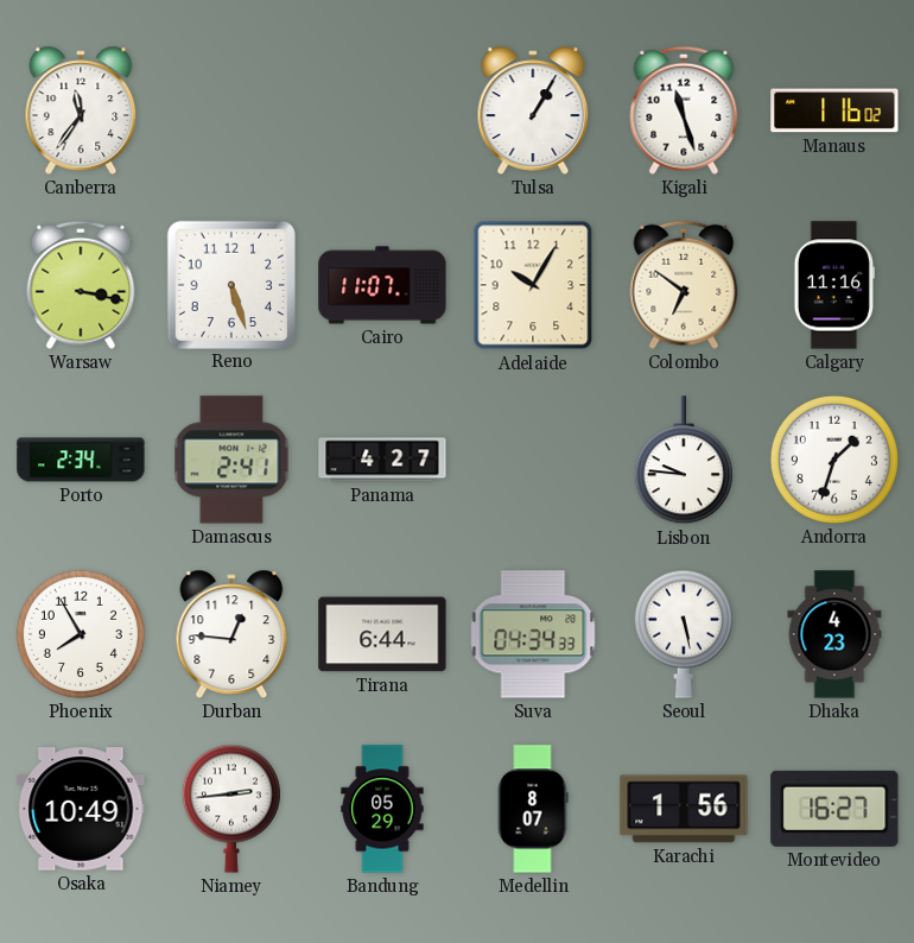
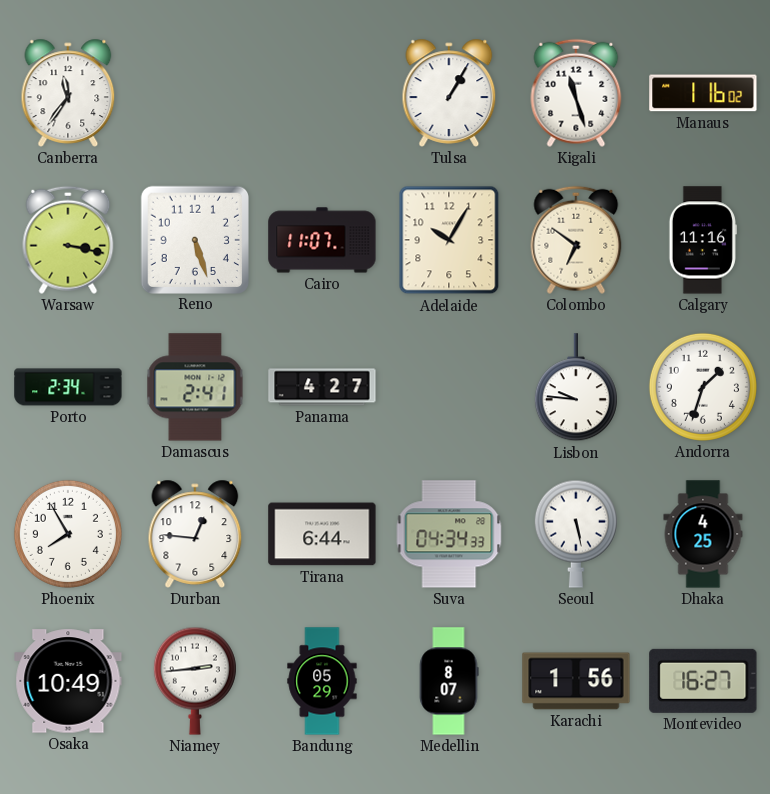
Dhaka: 4:23 -> 4:25
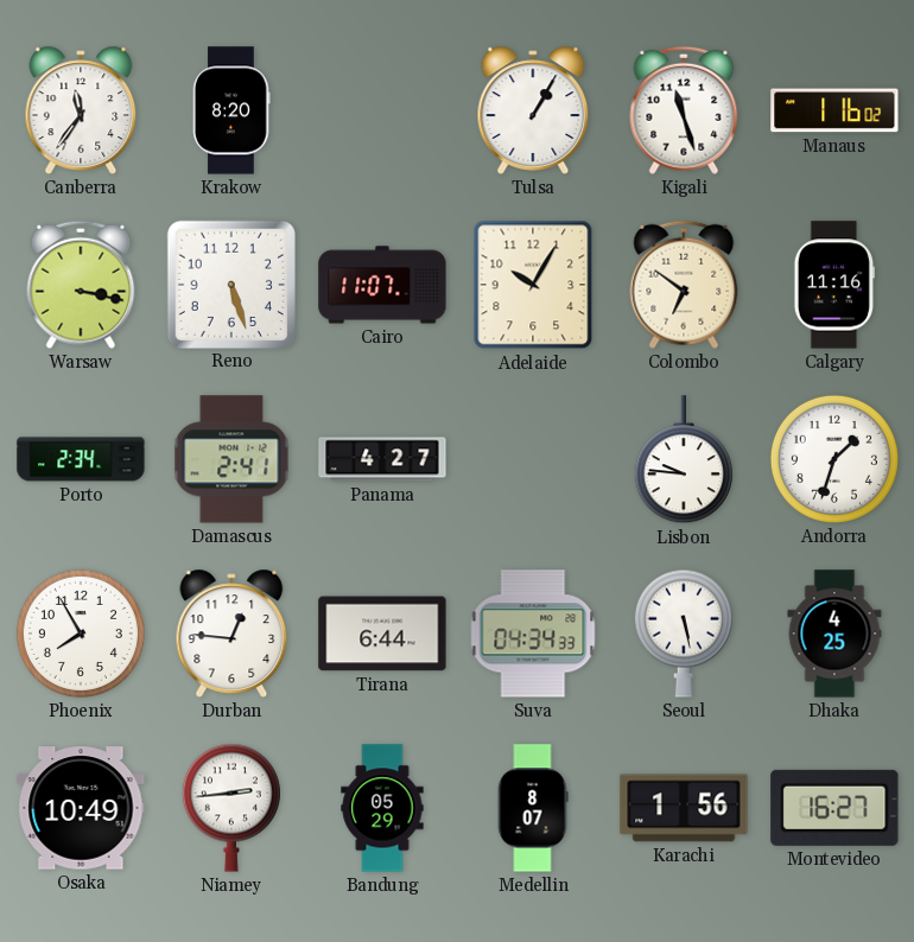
Krakow: none -> 8:20
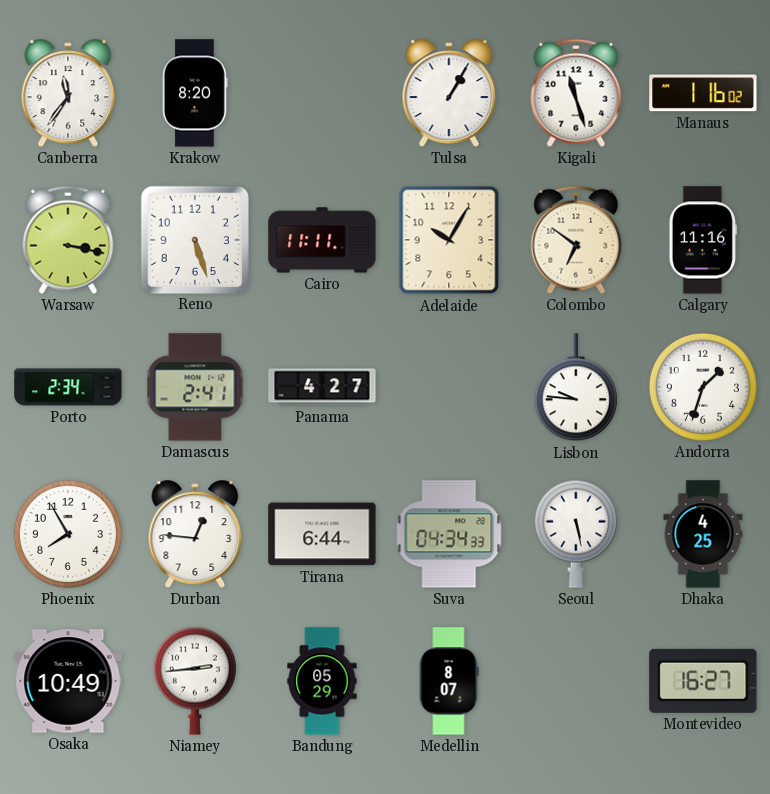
Cairo: 11:07 -> 11:11
Karachi: 1:56 -> none
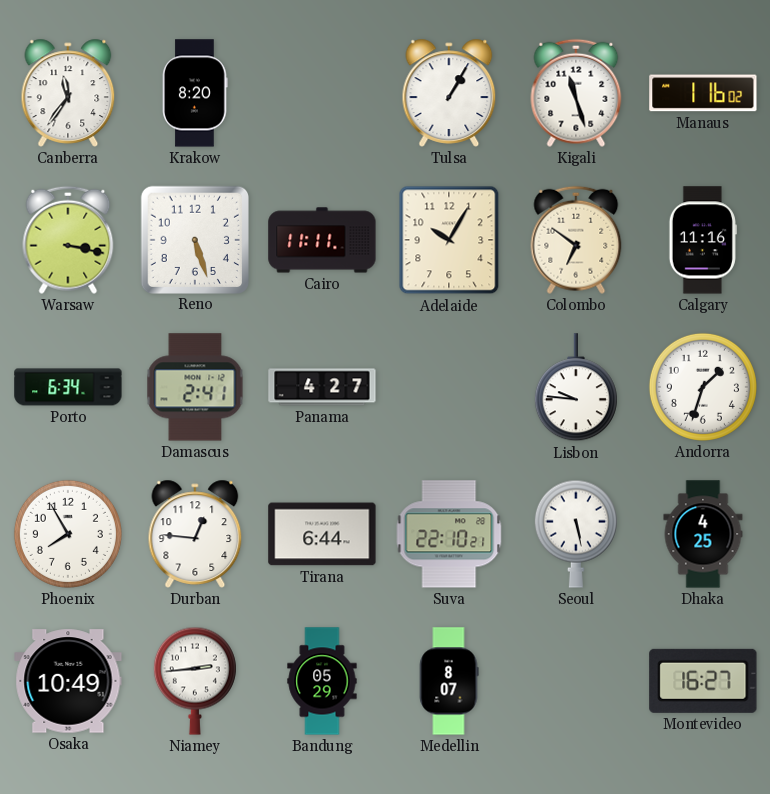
Porto: 2:34 -> 6:34
Suva: 04:34 -> 22:10
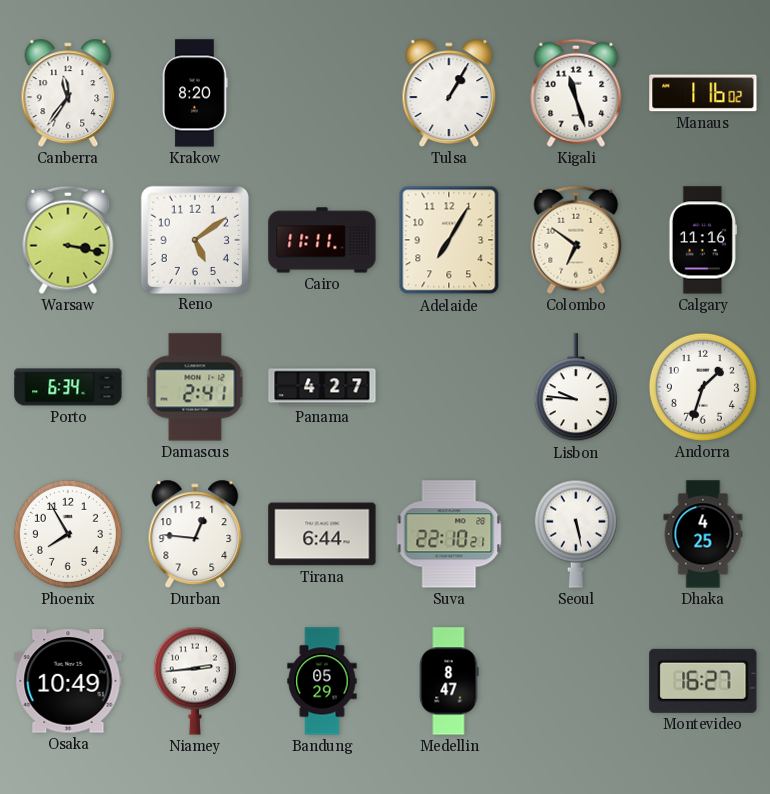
Reno: 5:27 -> 5:09
Adelaide: 10:05 -> 7:05
Medellin: 8:07 -> 8:47
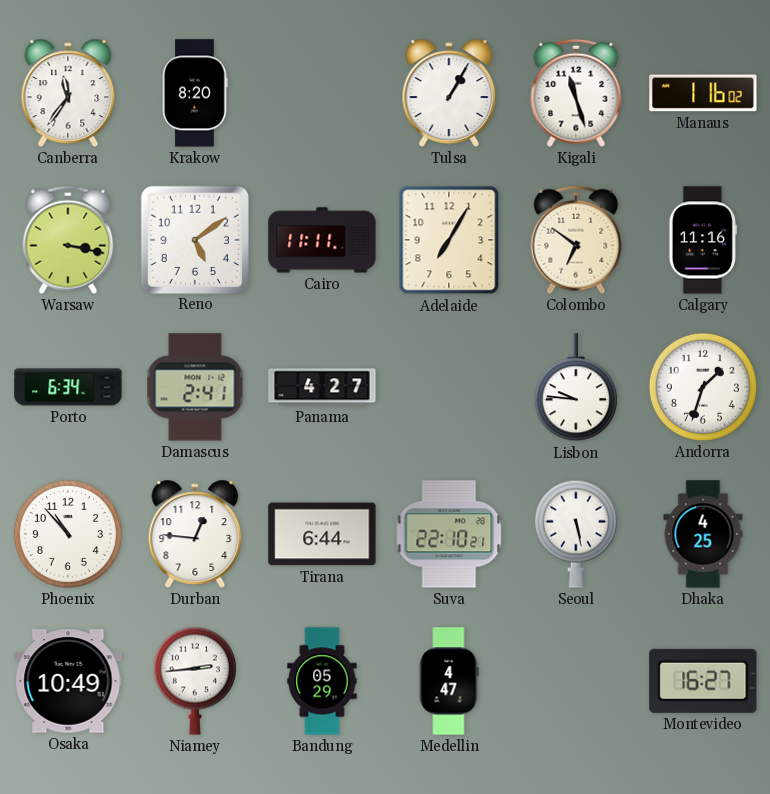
Phoenix: 7:55 -> 10:53
Medellin: 8:47 -> 4:47
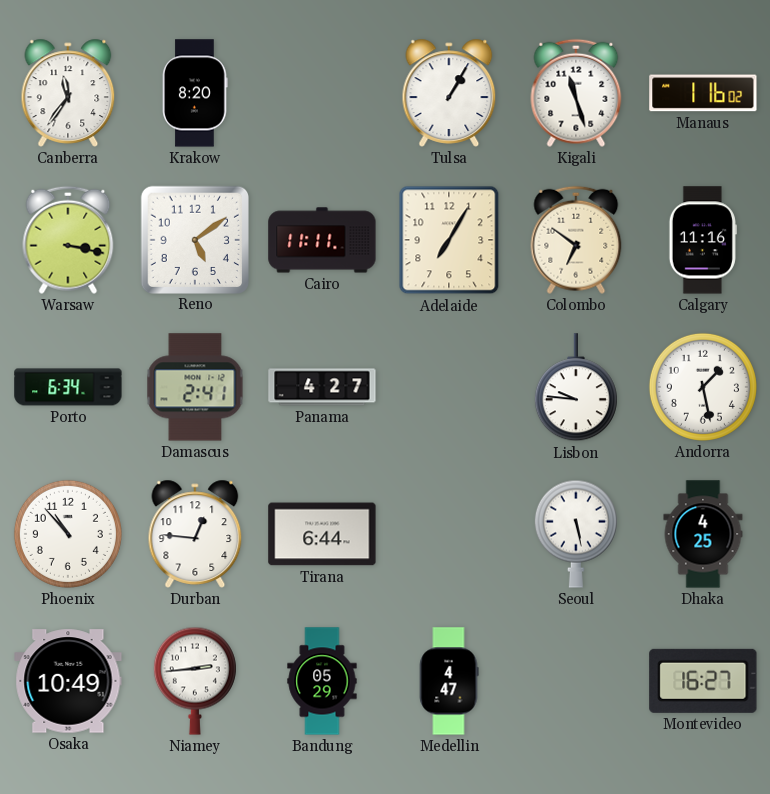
Andorra: 1:33 -> 1:28
Suva: 22:10 -> none
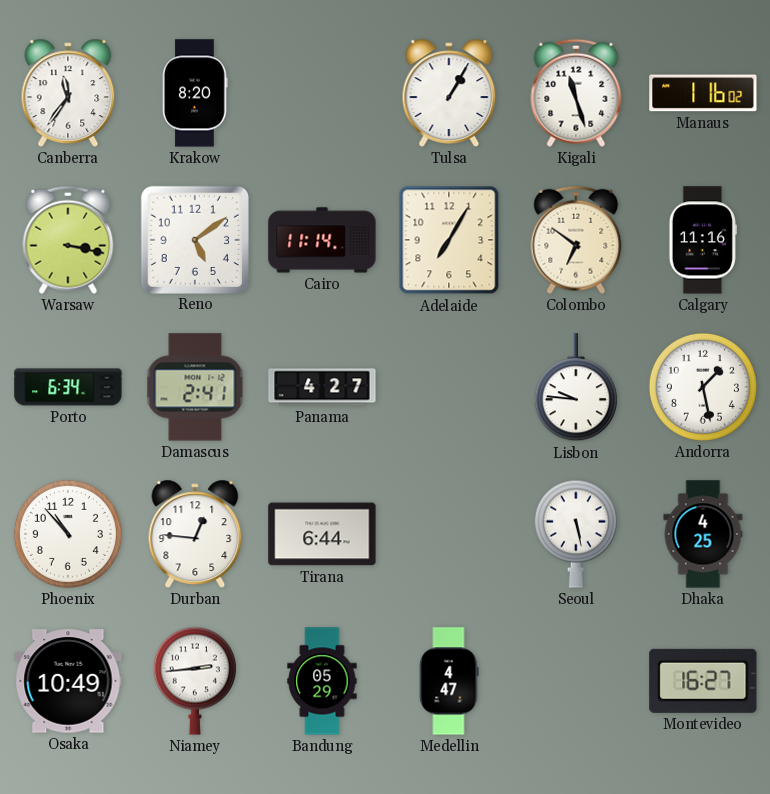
Cairo: 11:11 -> 11:14
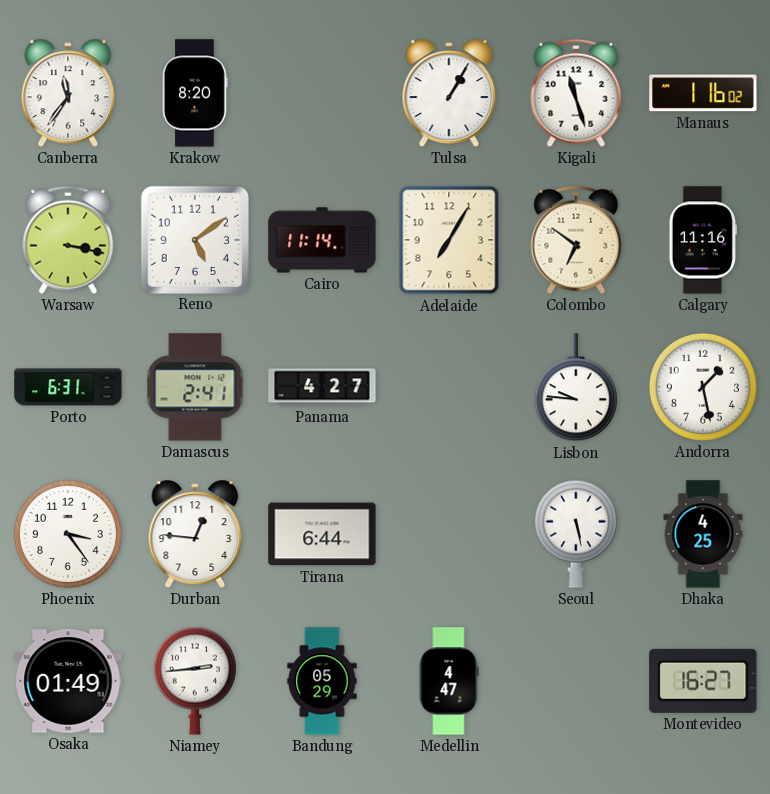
Porto: 6:34 -> 6:31
Phoenix: 10:53 -> 3:24
Osaka: 10:49 -> 01:49
